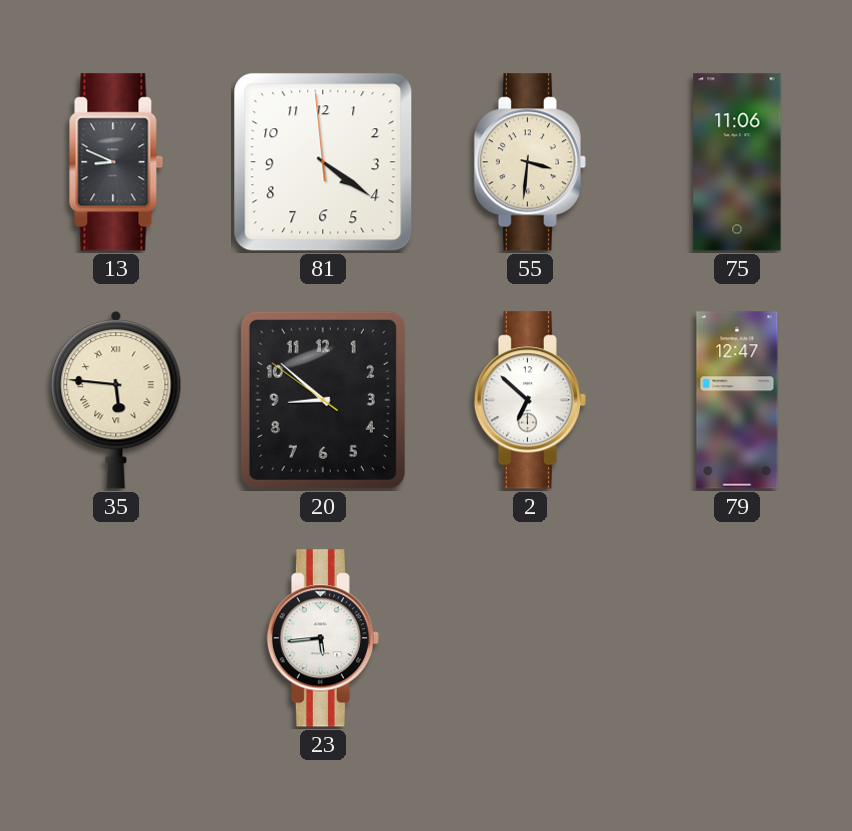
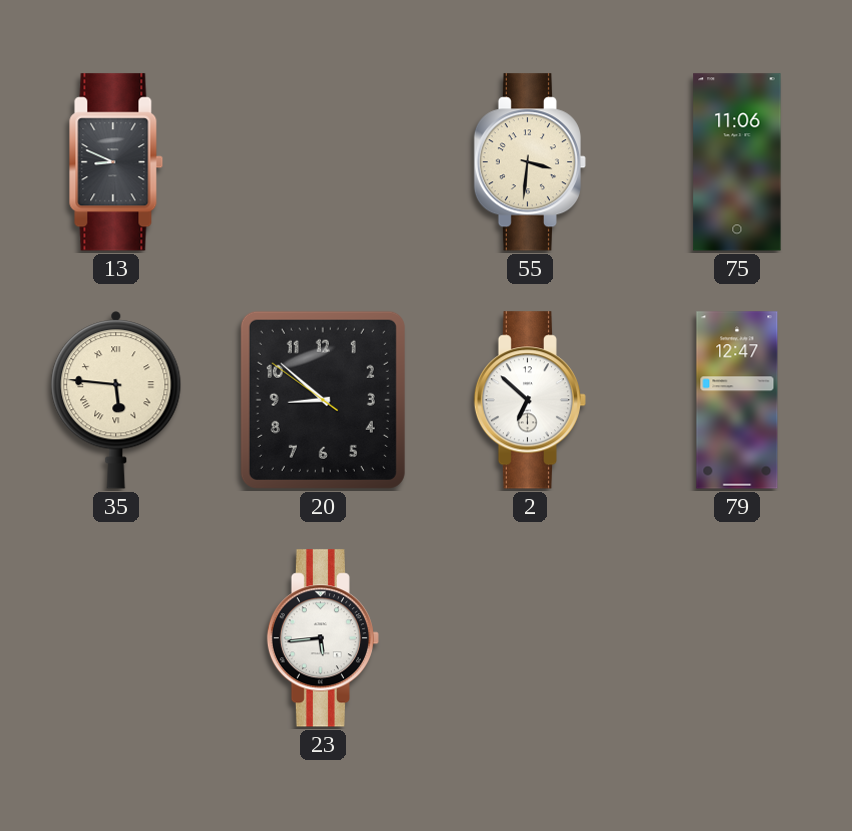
81: 4:20 -> none
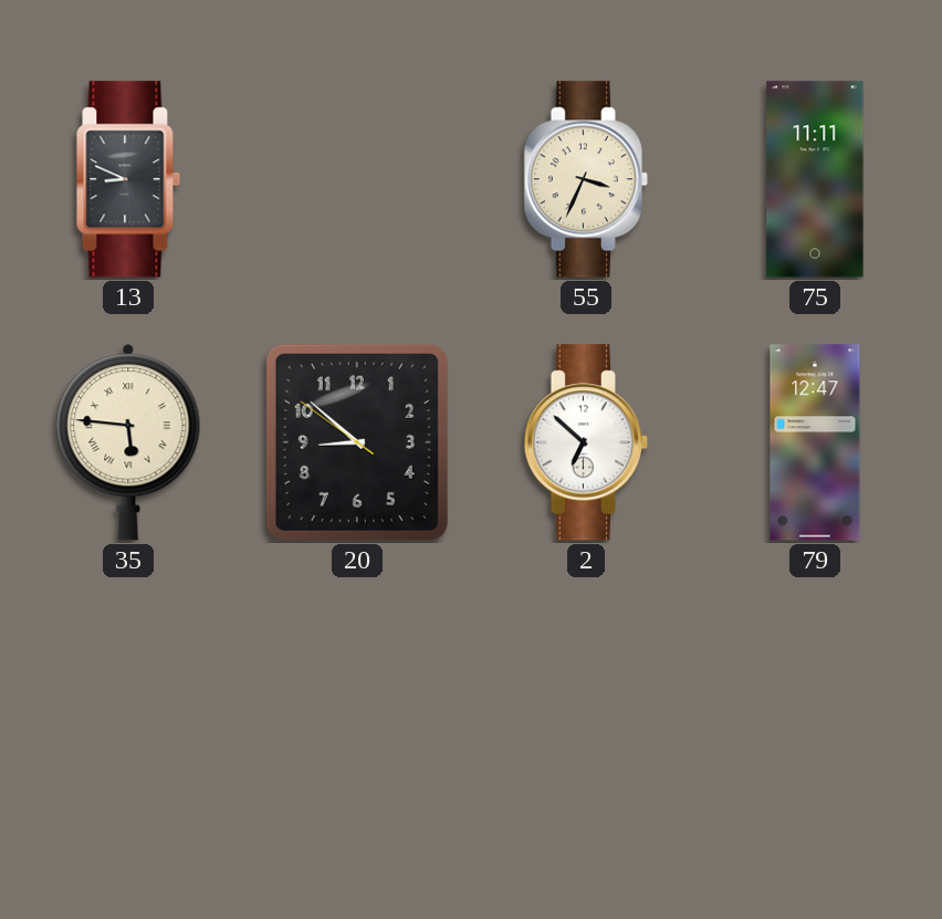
55: 3:31 -> 3:34
75: 11:06 -> 11:11
23: 5:44 -> none
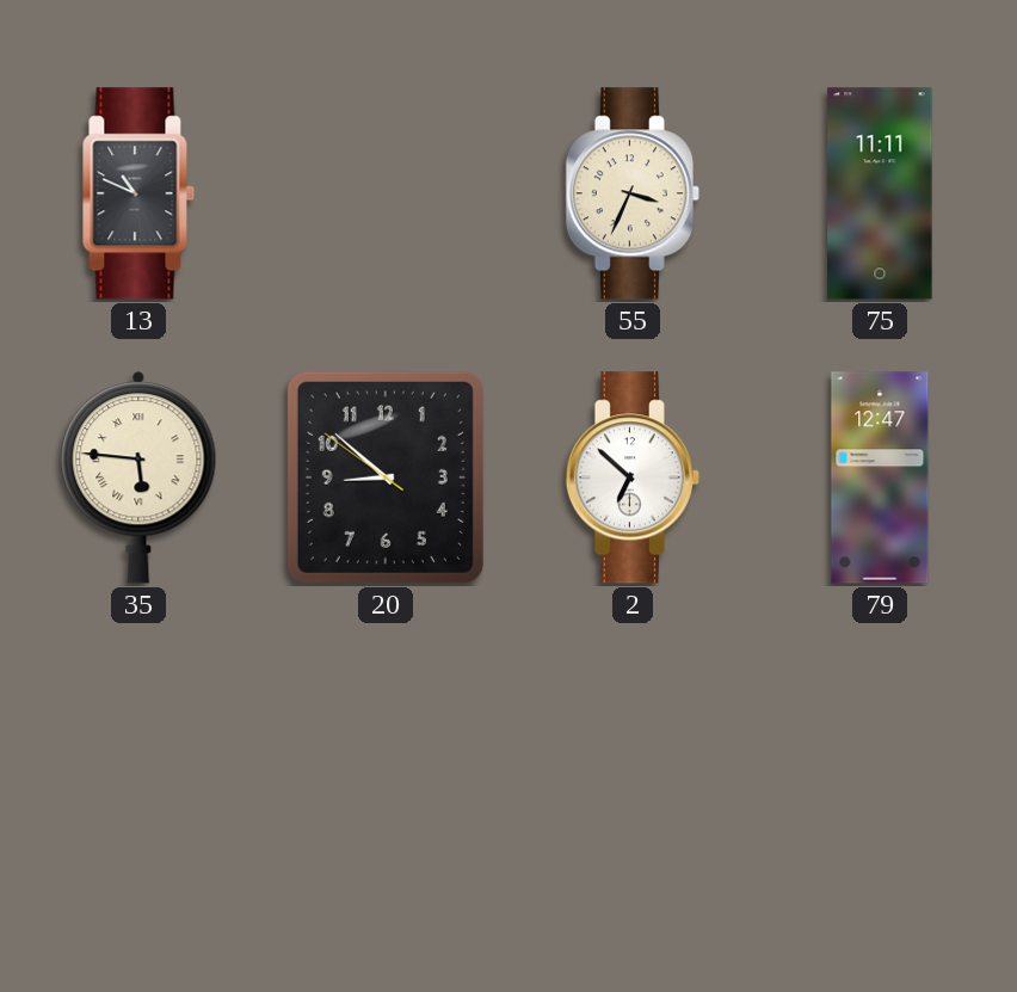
13: 8:49 -> 10:49
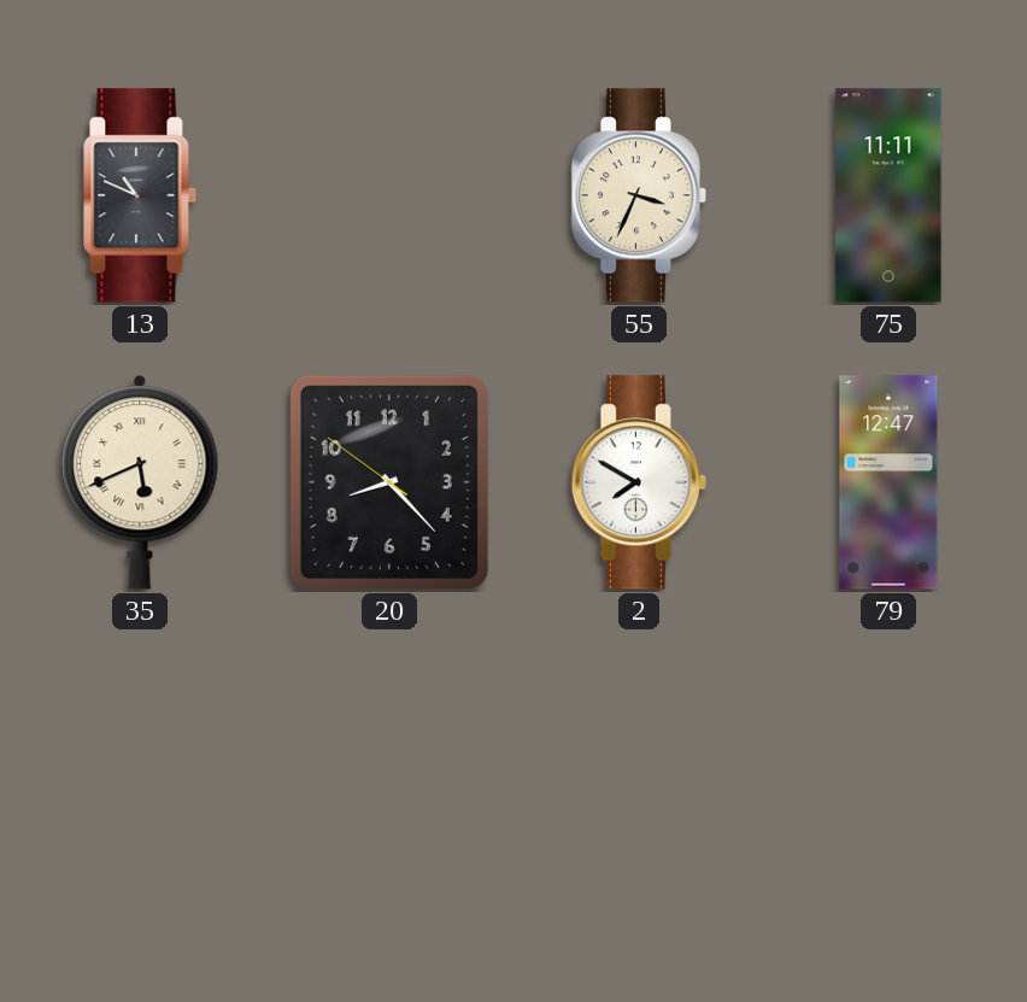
35: 5:46 -> 5:41
20: 8:51 -> 8:22
2: 6:52 -> 7:50
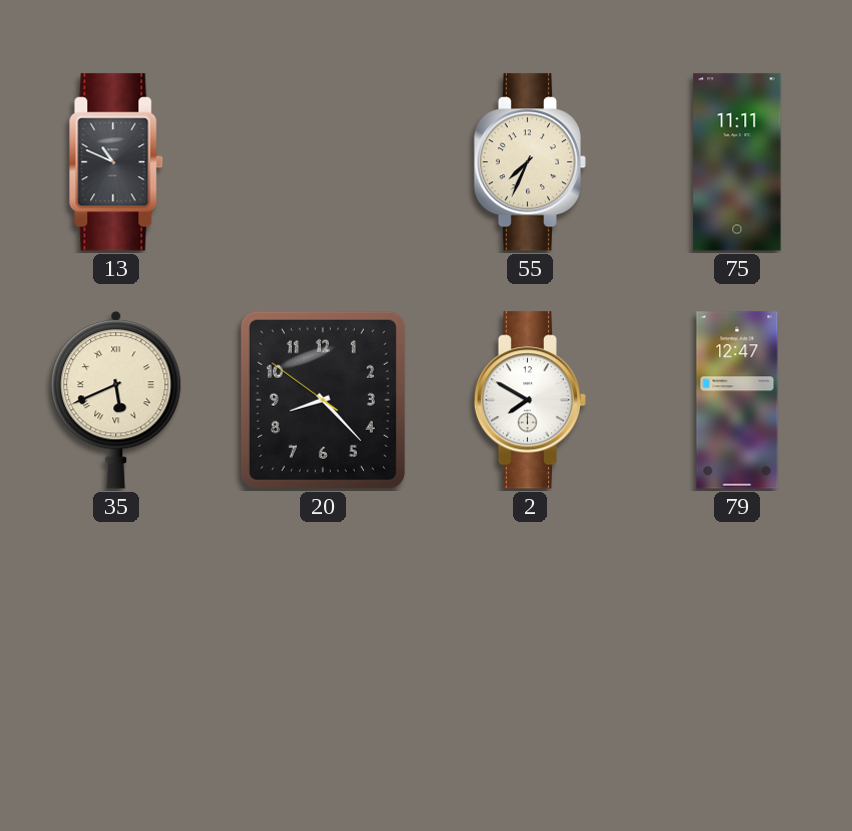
55: 3:34 -> 7:34
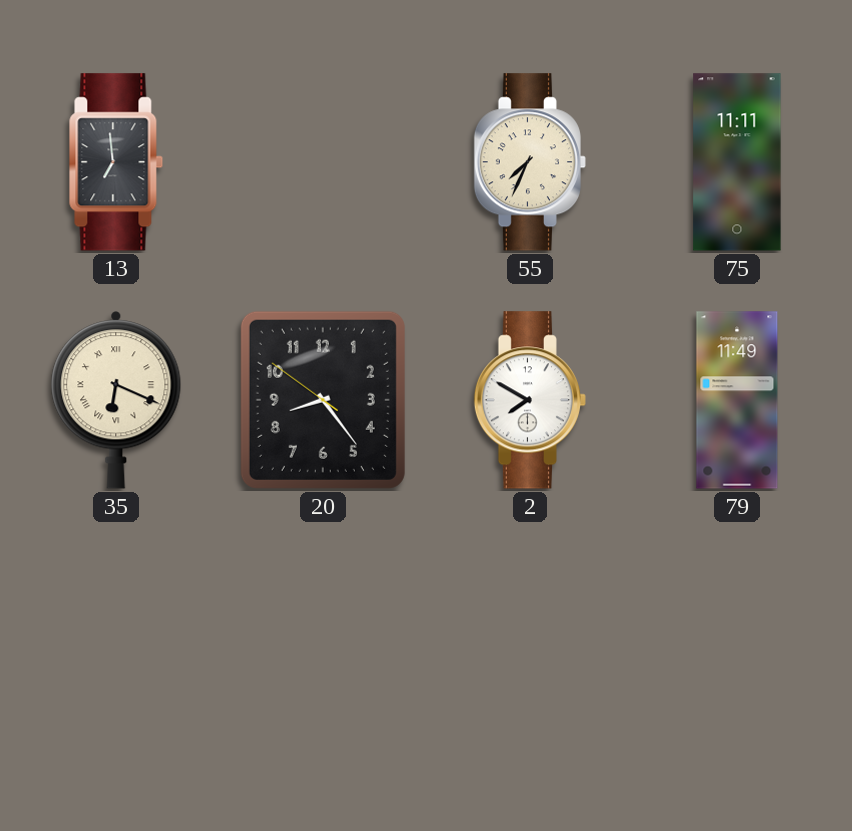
13: 10:49 -> 6:59
35: 5:41 -> 6:19
20: 8:22 -> 8:23
79: 12:47 -> 11:49
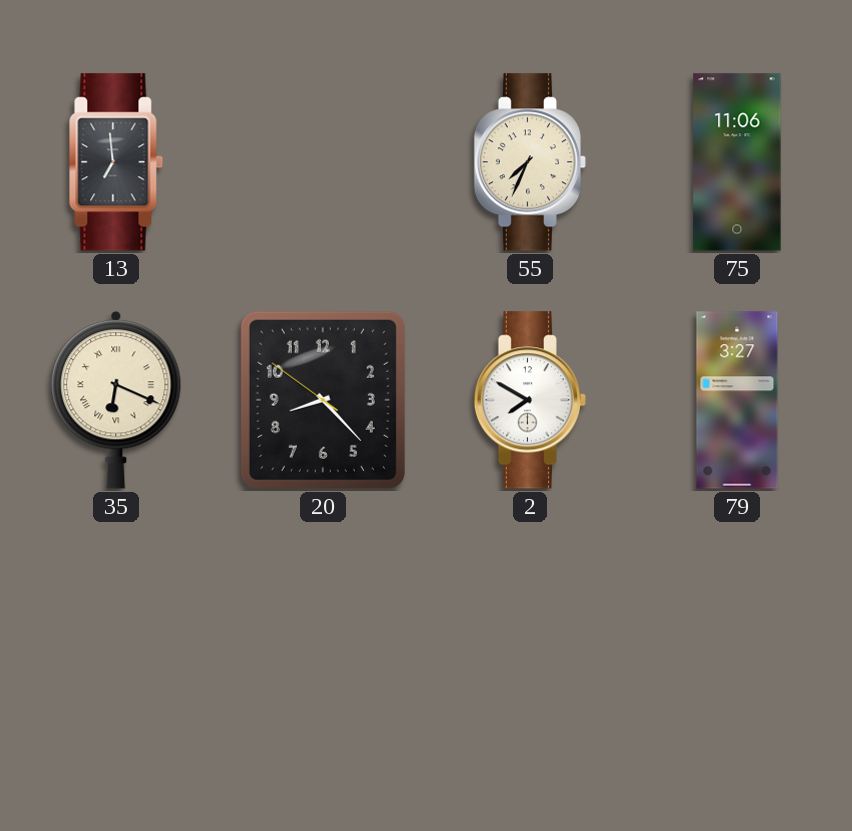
75: 11:11 -> 11:06
20: 8:23 -> 8:22
79: 11:49 -> 3:27
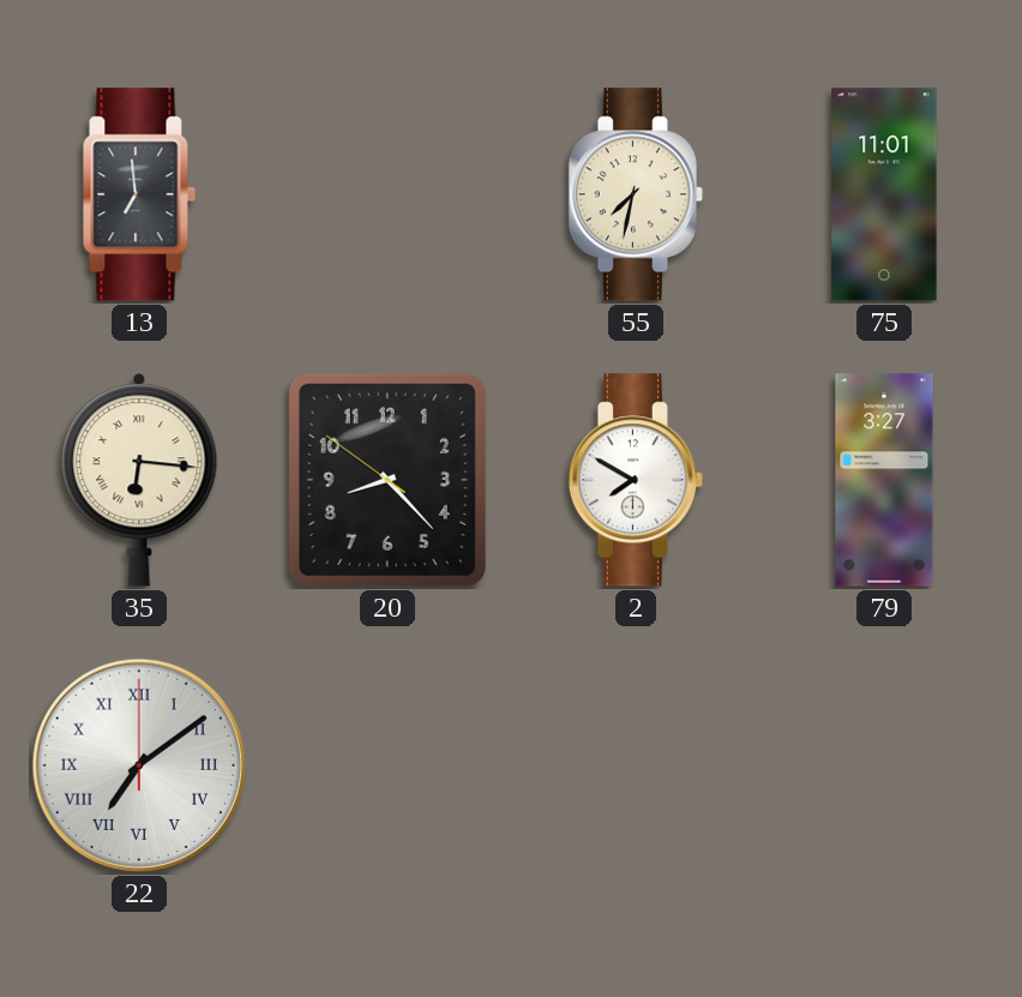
55: 7:34 -> 7:32
75: 11:06 -> 11:01
35: 6:19 -> 6:16
22: none -> 7:09
